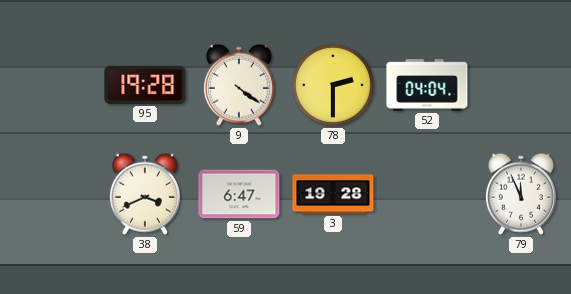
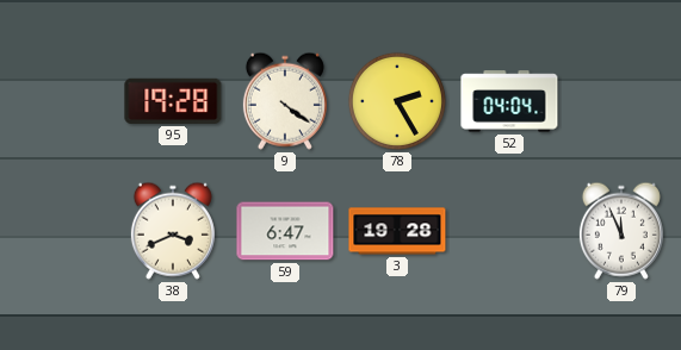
78: 2:30 -> 2:25
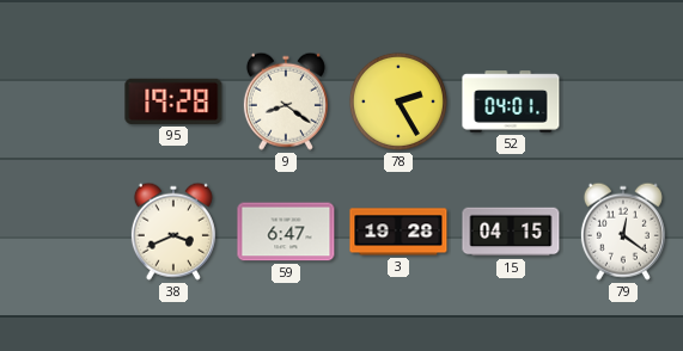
9: 4:21 -> 8:21
52: 04:04 -> 04:01
15: none -> 04:15
79: 11:56 -> 12:21
